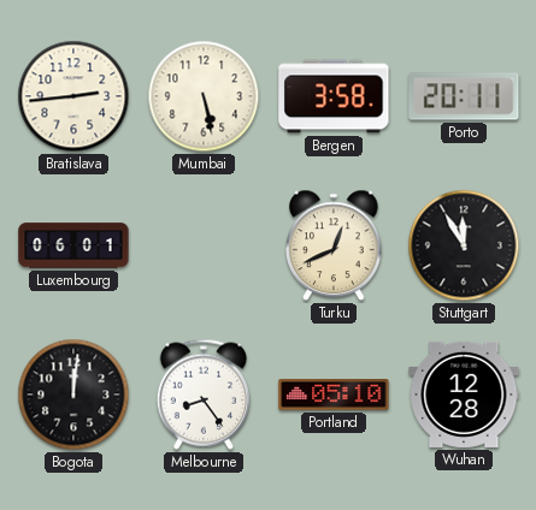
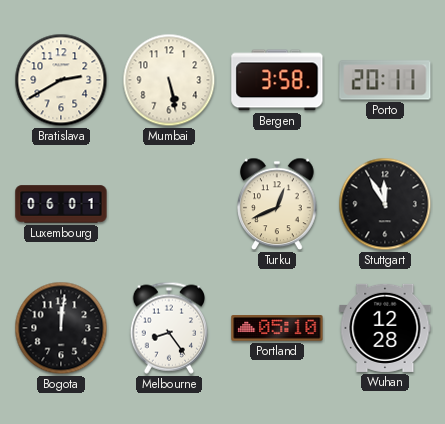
Bratislava: 2:44 -> 2:40
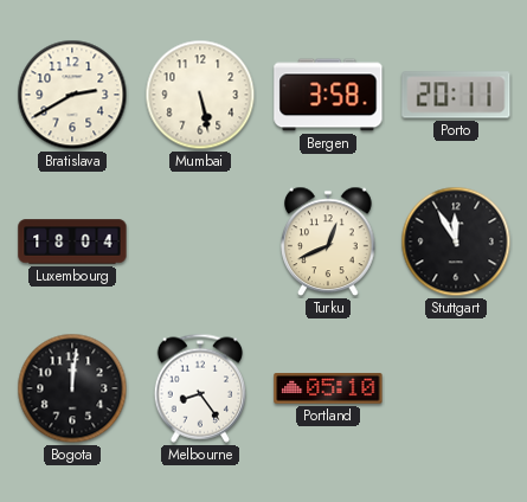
Luxembourg: 06:01 -> 18:04
Wuhan: 12:28 -> none
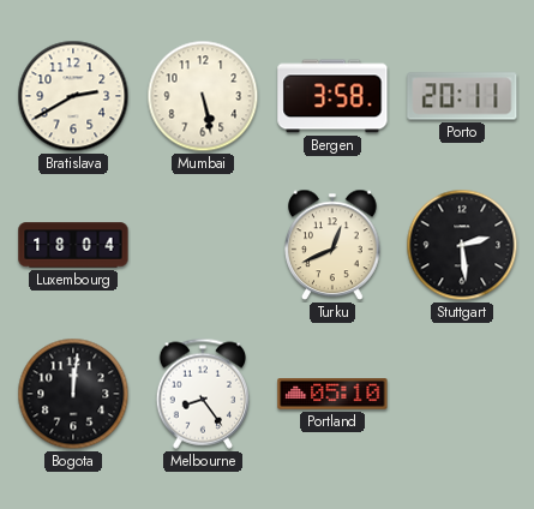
Stuttgart: 11:55 -> 2:29
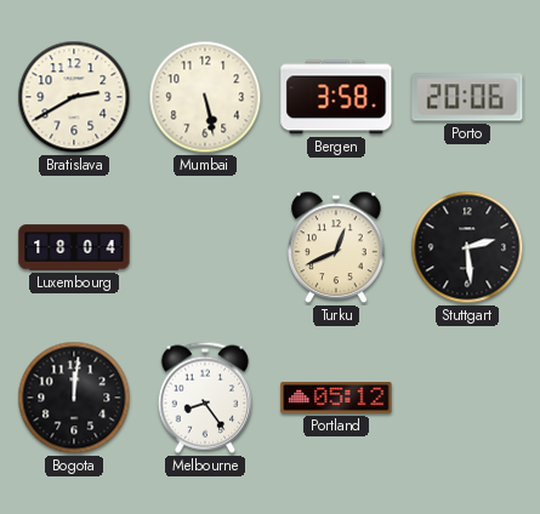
Porto: 20:11 -> 20:06
Portland: 05:10 -> 05:12
